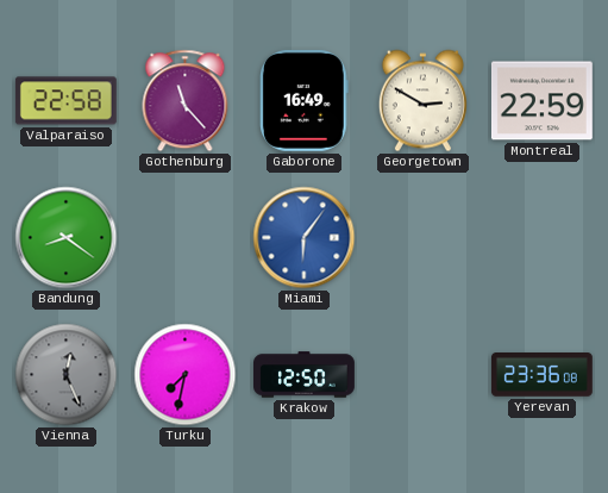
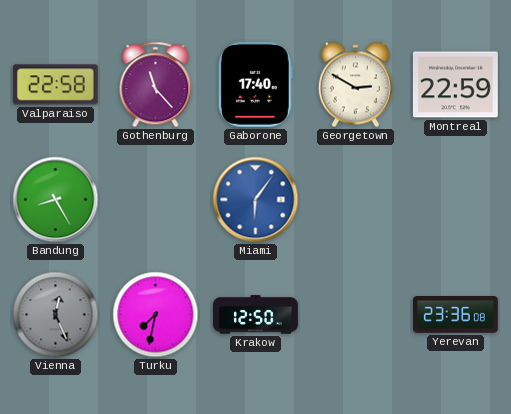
Gaborone: 16:49 -> 17:40
Bandung: 8:21 -> 8:25
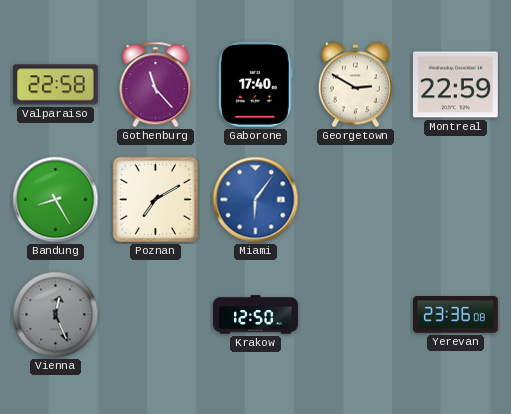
Poznan: none -> 7:10
Turku: 7:32 -> none
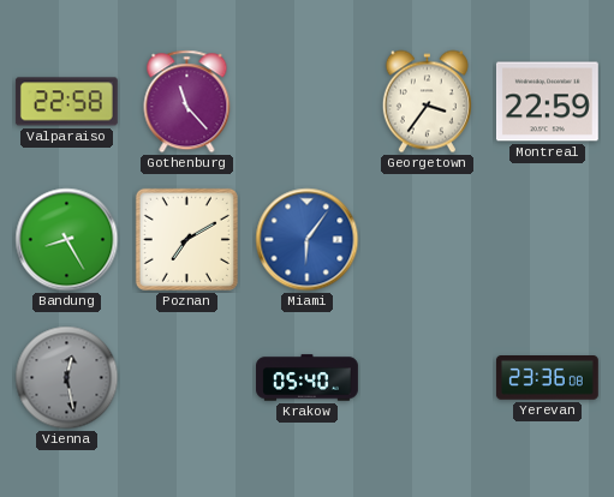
Gaborone: 17:40 -> none
Georgetown: 2:50 -> 3:36
Vienna: 12:26 -> 12:28
Krakow: 12:50 -> 05:40
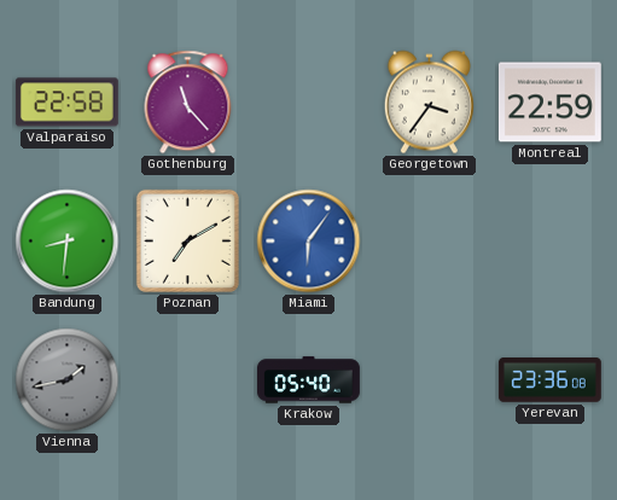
Bandung: 8:25 -> 8:31
Vienna: 12:28 -> 1:43
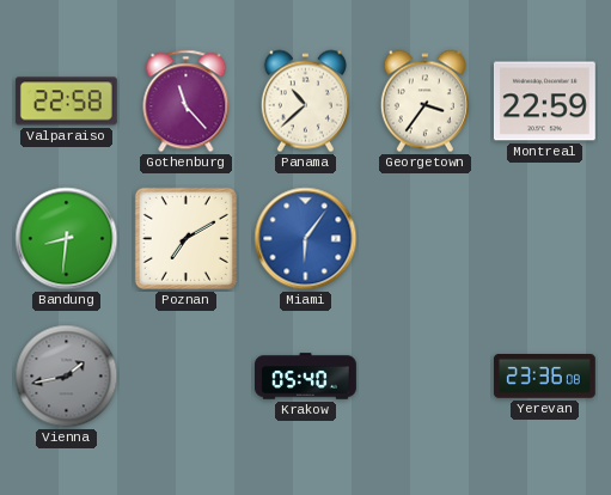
Panama: none -> 10:38
